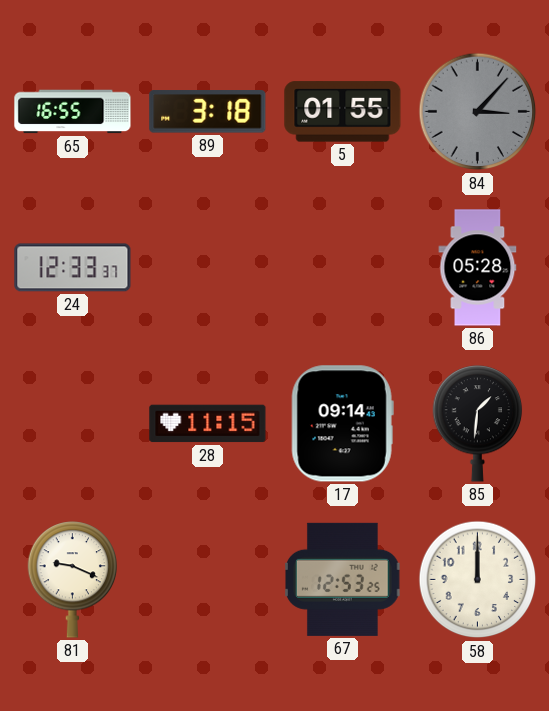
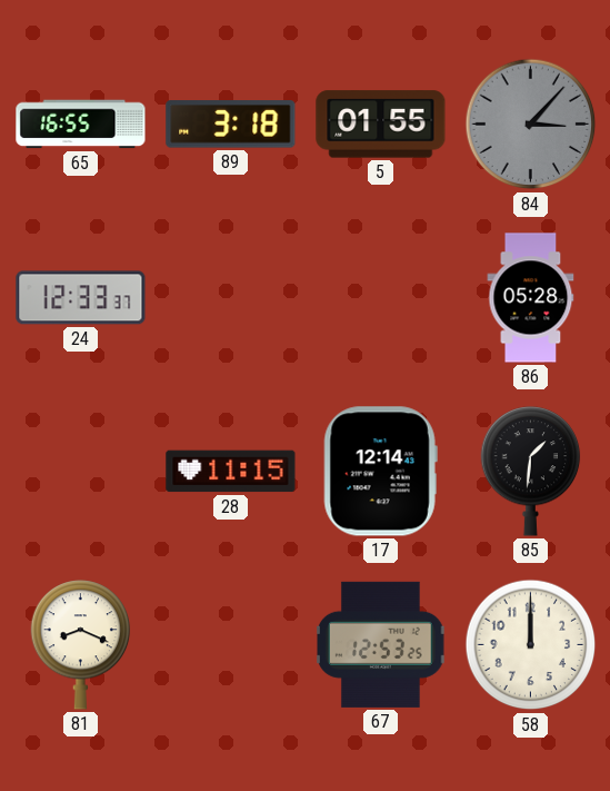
17: 09:14 -> 12:14
81: 9:19 -> 8:19
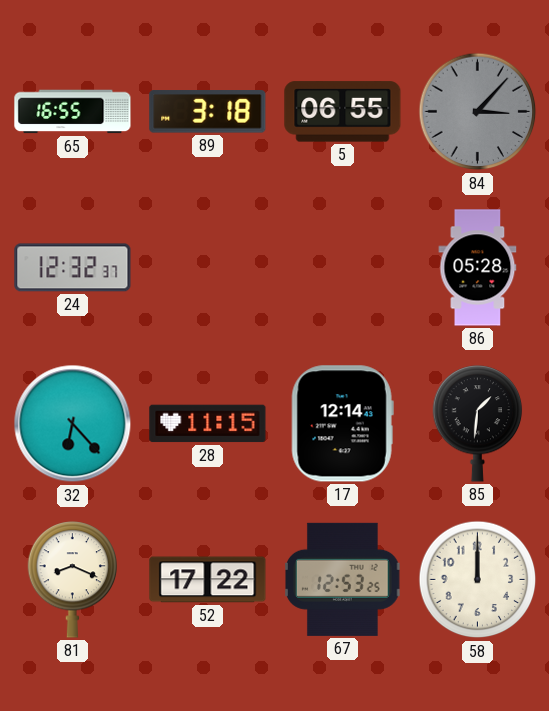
5: 01:55 -> 06:55
24: 12:33 -> 12:32
32: none -> 6:23
52: none -> 17:22
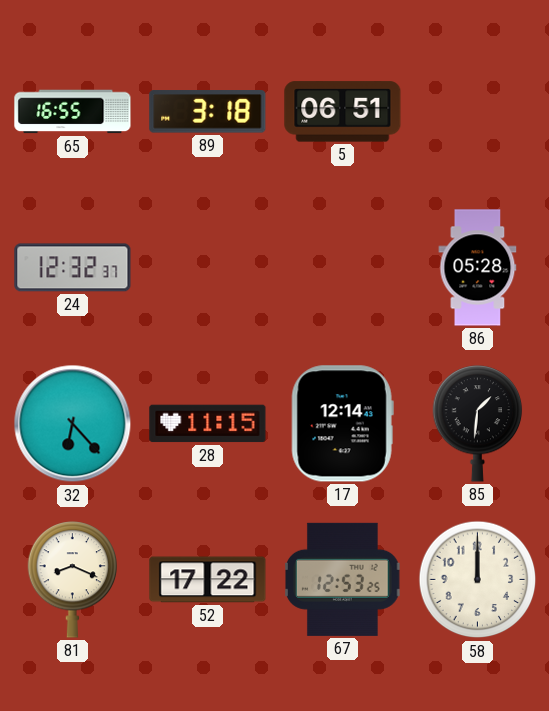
5: 06:55 -> 06:51
84: 3:07 -> none
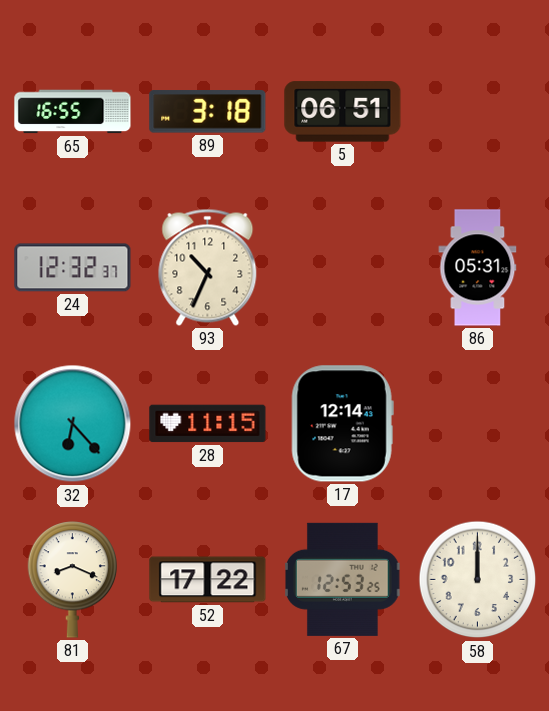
93: none -> 10:34
86: 05:28 -> 05:31
85: 1:31 -> none
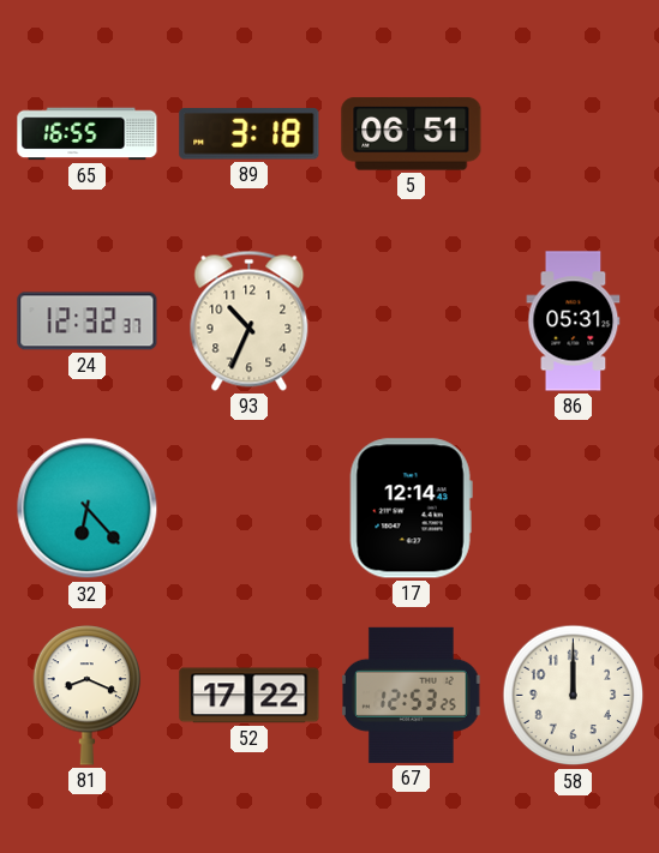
28: 11:15 -> none
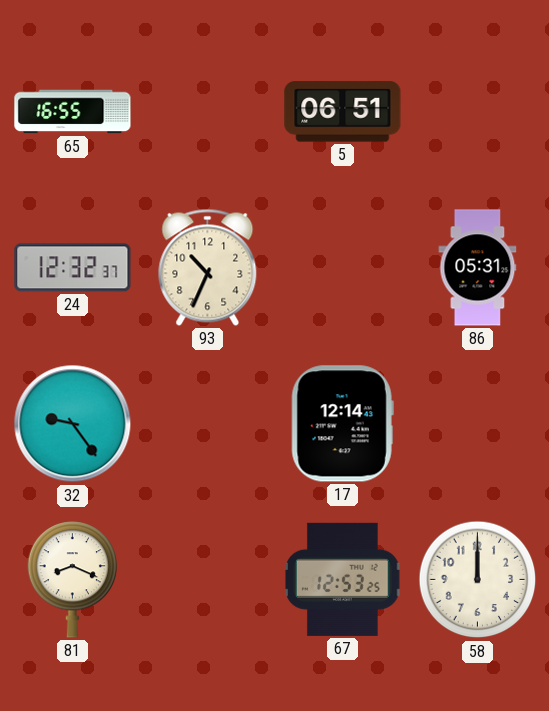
89: 3:18 -> none
32: 6:23 -> 9:24
52: 17:22 -> none
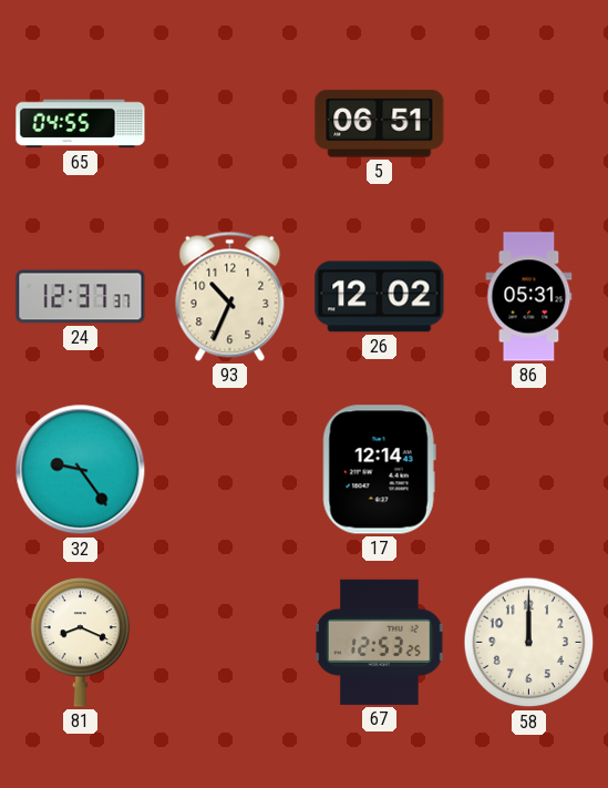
65: 16:55 -> 04:55
24: 12:32 -> 12:37
26: none -> 12:02
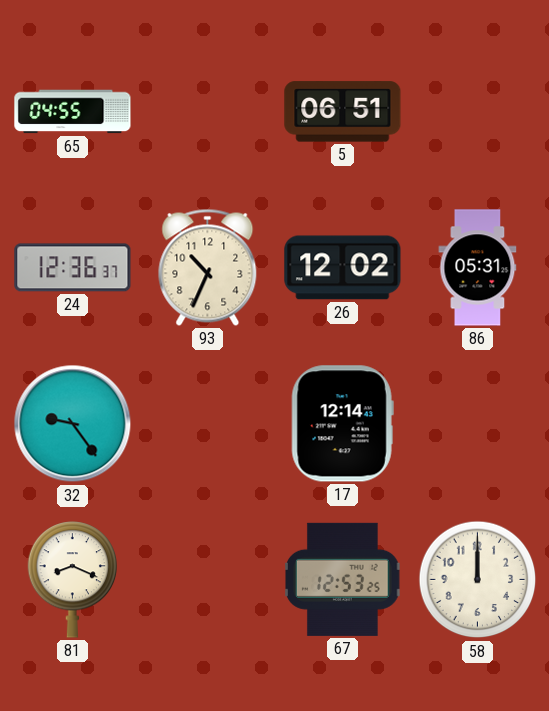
24: 12:37 -> 12:36
